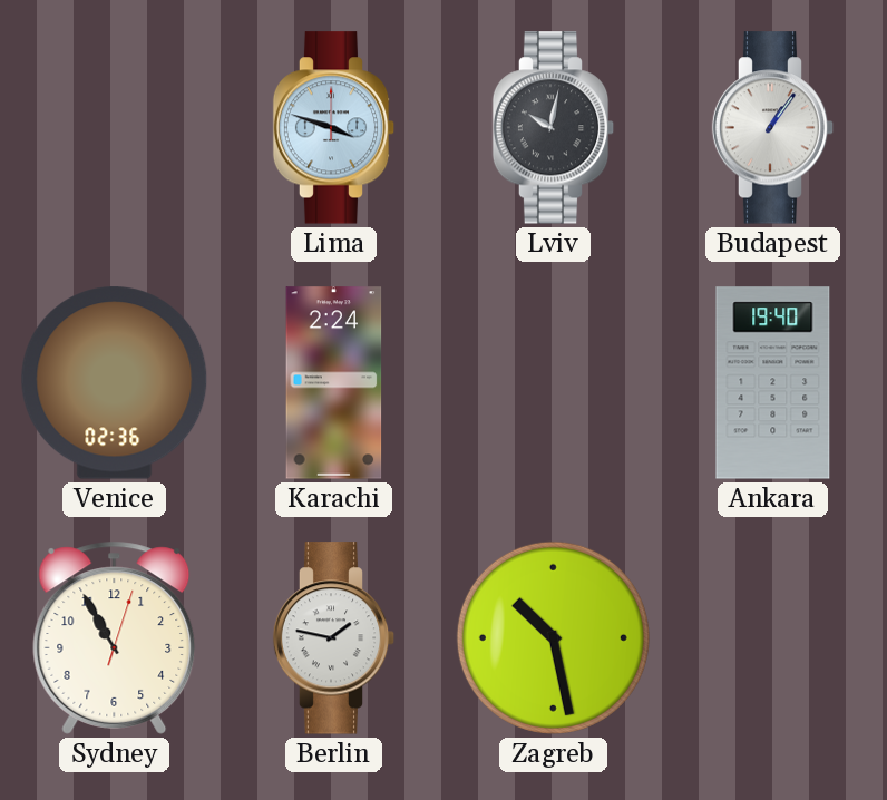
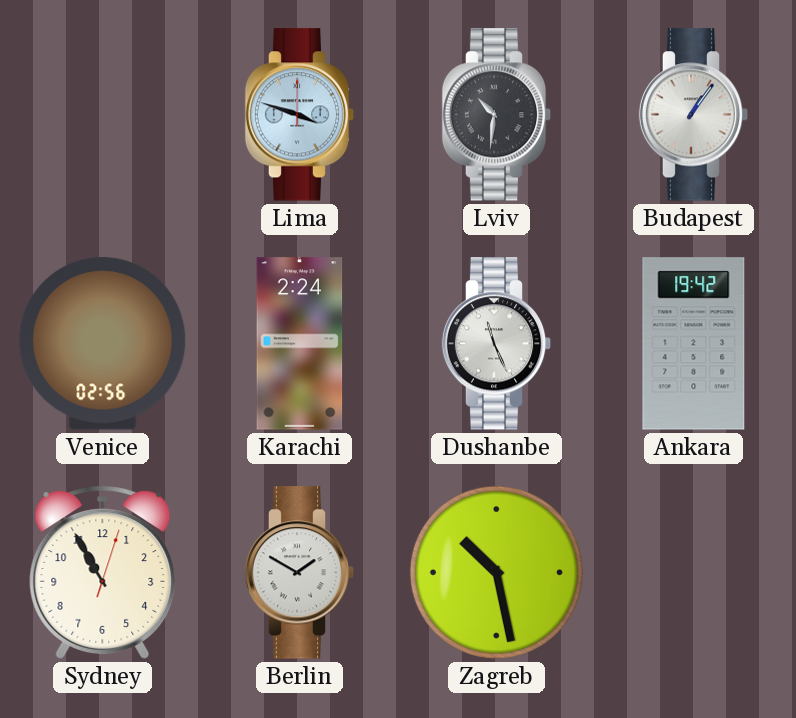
Lviv: 10:02 -> 10:31
Venice: 02:36 -> 02:56
Dushanbe: none -> 11:26
Ankara: 19:40 -> 19:42
Berlin: 1:47 -> 1:50
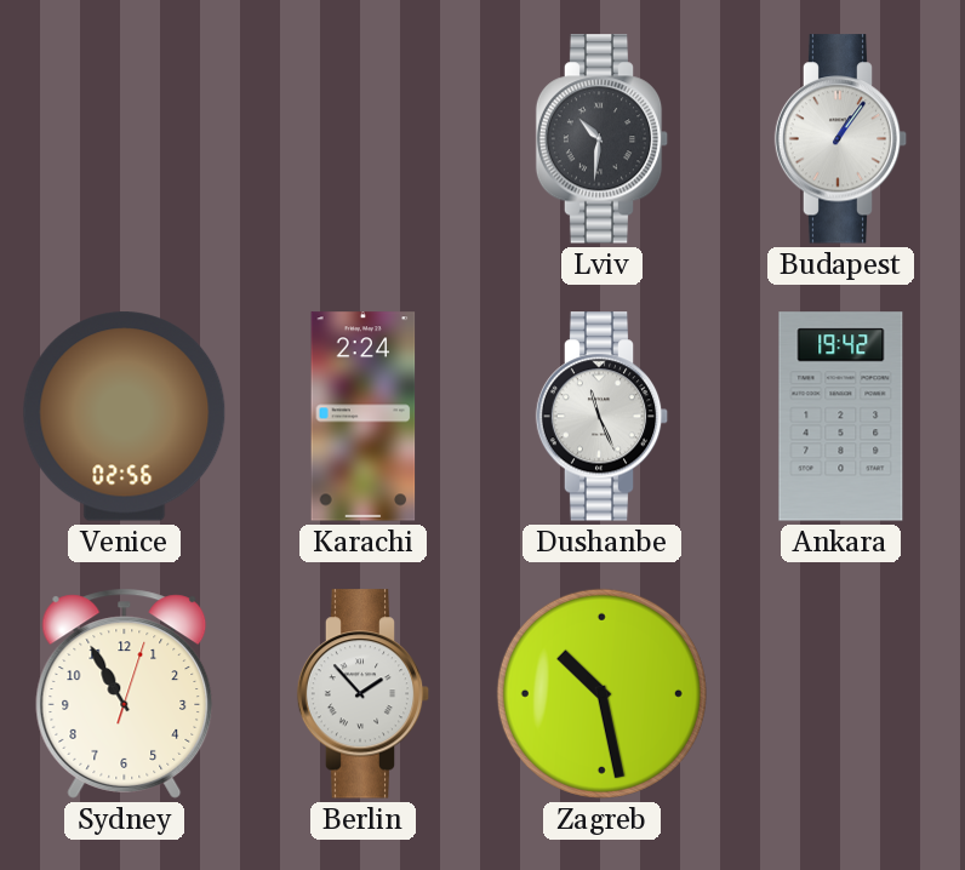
Lima: 3:48 -> none
Berlin: 1:50 -> 1:53
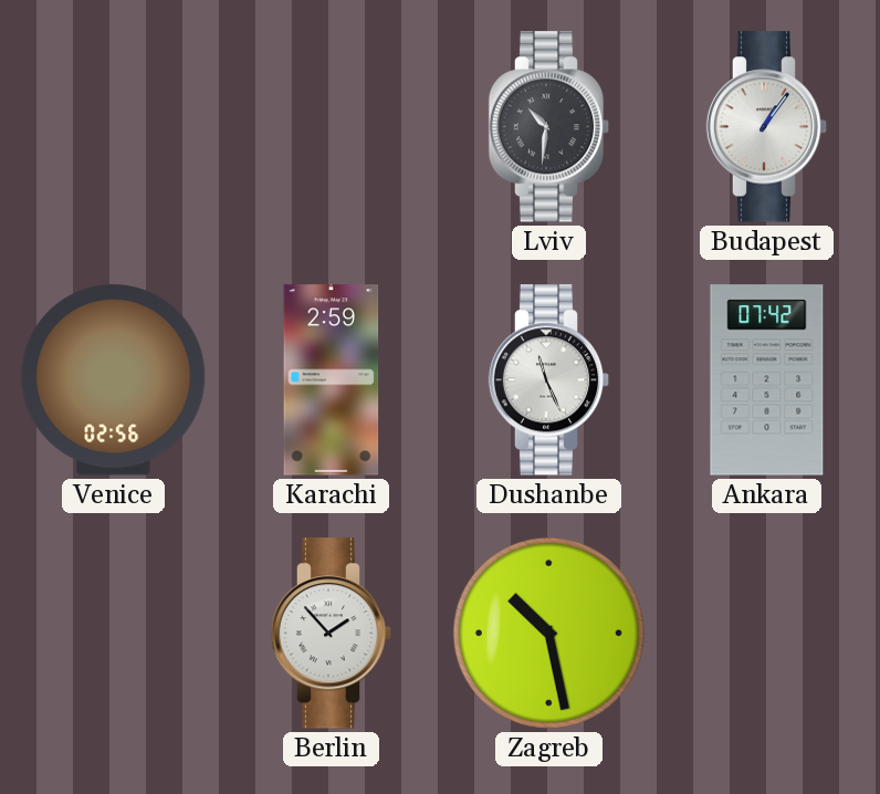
Karachi: 2:24 -> 2:59
Ankara: 19:42 -> 07:42
Sydney: 10:55 -> none
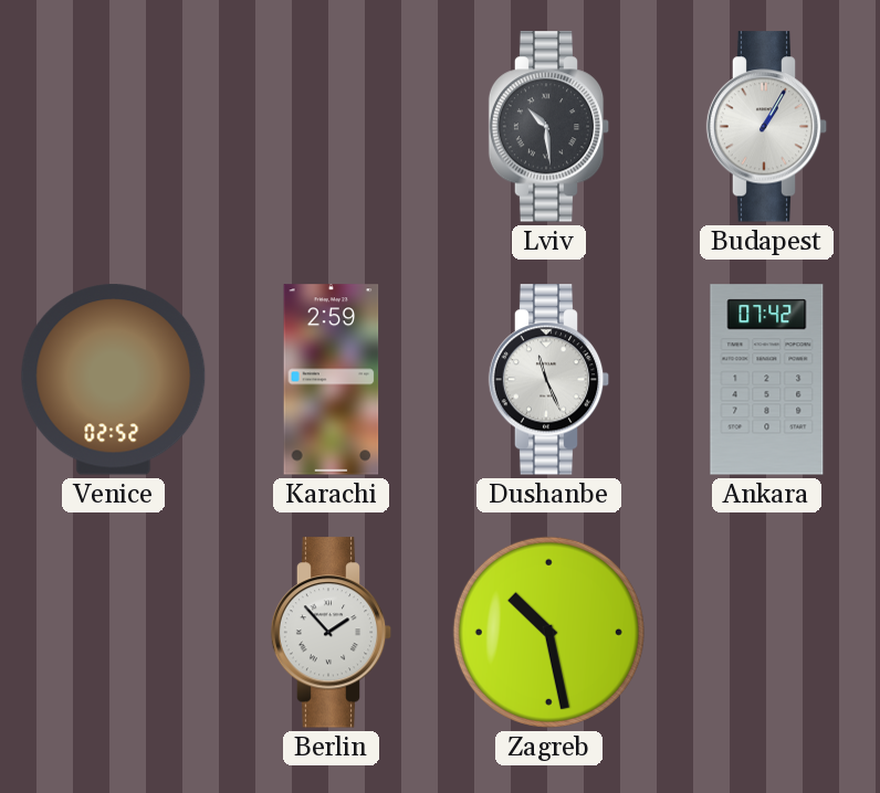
Lviv: 10:31 -> 10:29
Budapest: 1:06 -> 1:05
Venice: 02:56 -> 02:52
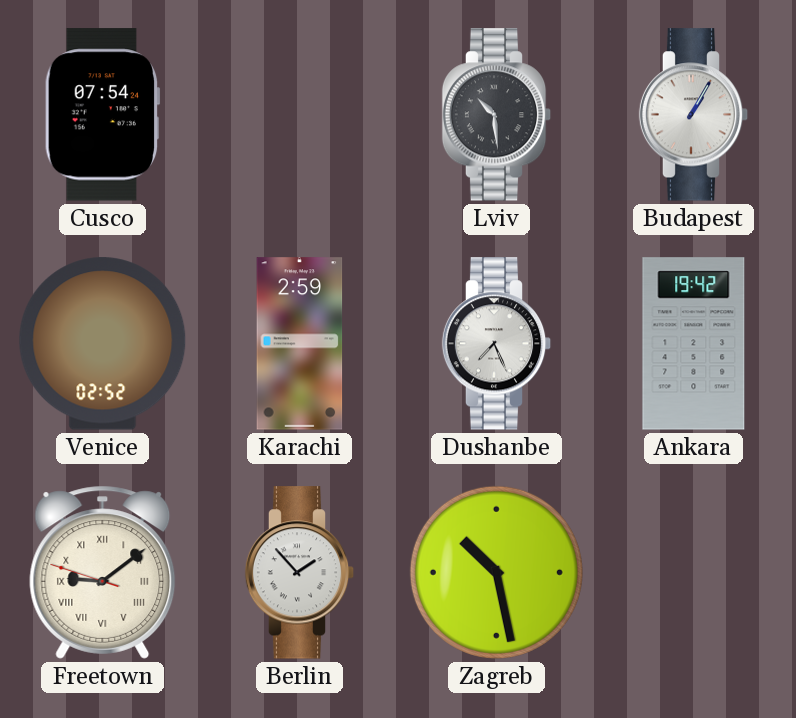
Cusco: none -> 07:54
Dushanbe: 11:26 -> 7:26
Ankara: 07:42 -> 19:42
Freetown: none -> 9:08
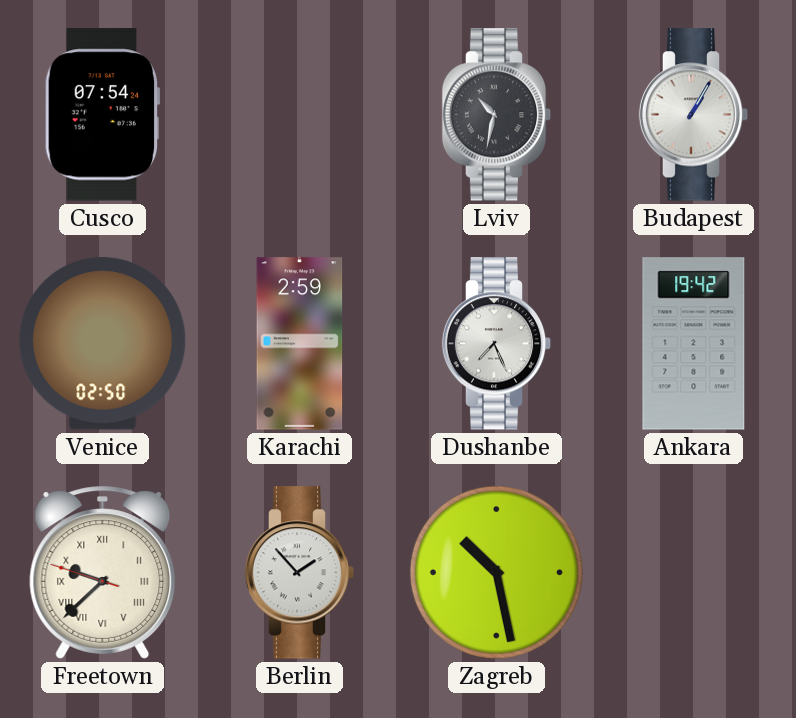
Lviv: 10:29 -> 10:32
Venice: 02:52 -> 02:50
Freetown: 9:08 -> 9:37
